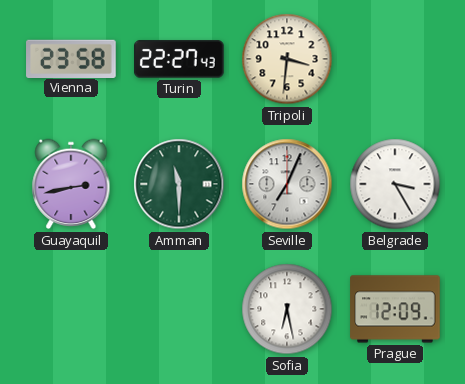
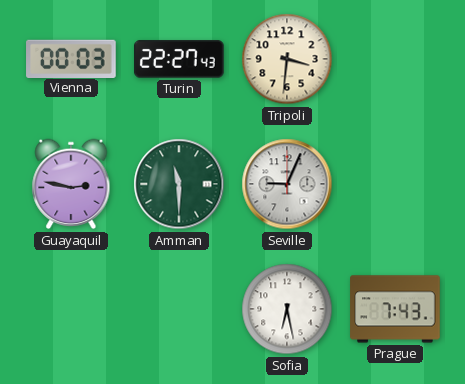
Vienna: 23:58 -> 00:03
Guayaquil: 2:43 -> 2:47
Seville: 7:04 -> 9:04
Belgrade: 3:25 -> none
Prague: 12:09 -> 7:43
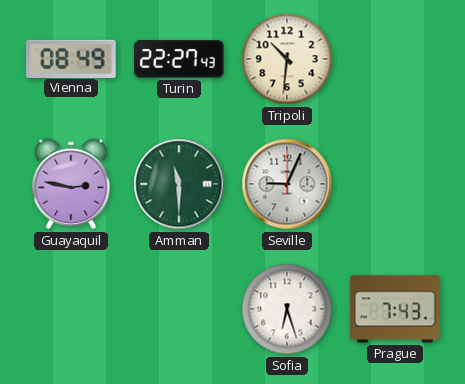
Vienna: 00:03 -> 08:49
Tripoli: 3:31 -> 10:31
Sofia: 6:28 -> 6:27
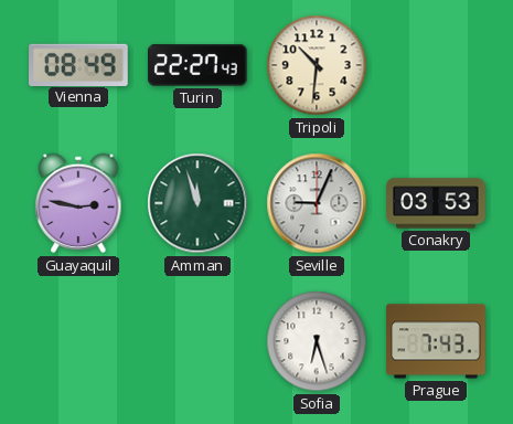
Amman: 11:30 -> 11:57
Conakry: none -> 03:53
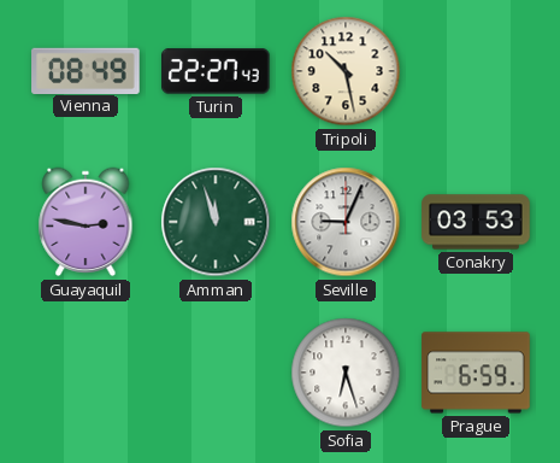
Tripoli: 10:31 -> 10:28
Prague: 7:43 -> 6:59
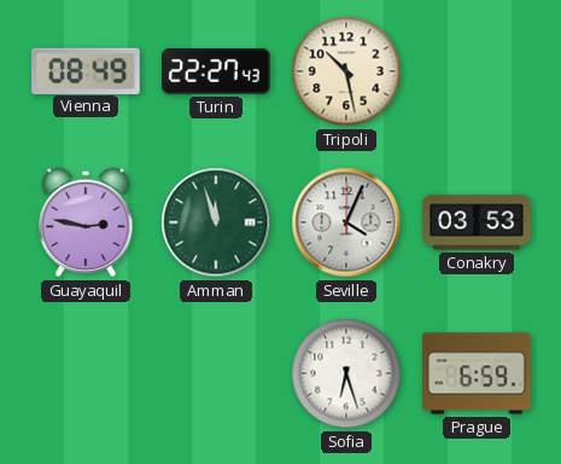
Seville: 9:04 -> 4:04
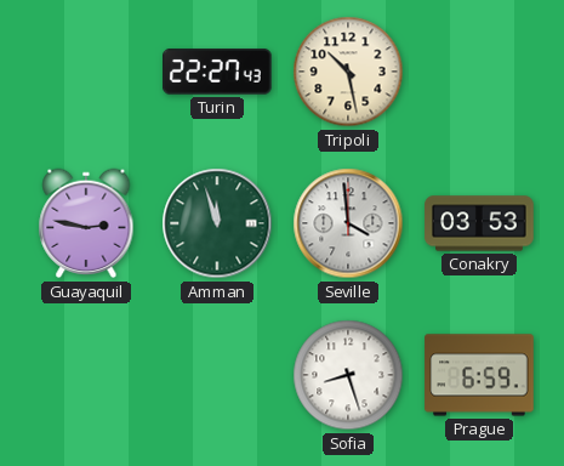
Vienna: 08:49 -> none
Seville: 4:04 -> 3:59
Sofia: 6:27 -> 8:27
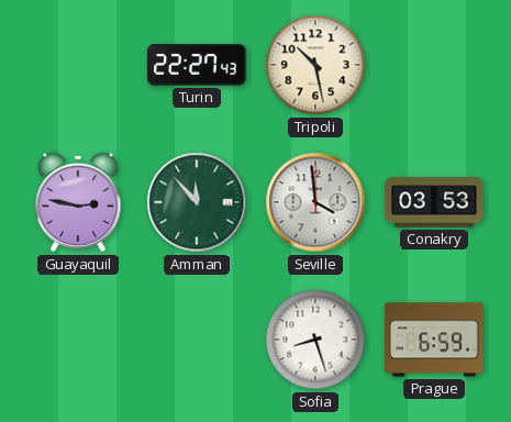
Amman: 11:57 -> 11:53
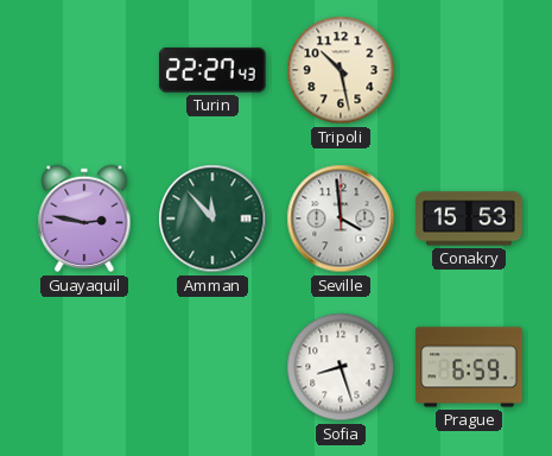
Conakry: 03:53 -> 15:53
